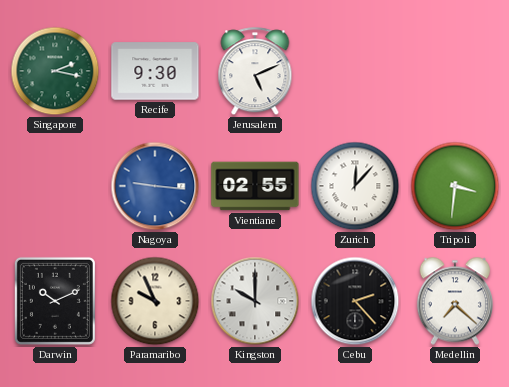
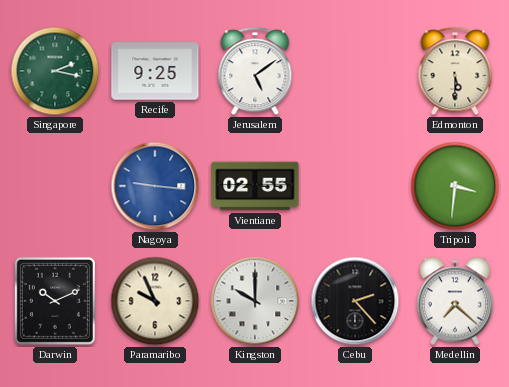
Recife: 9:30 -> 9:25
Jerusalem: 5:11 -> 5:09
Edmonton: none -> 5:30
Zurich: 12:07 -> none
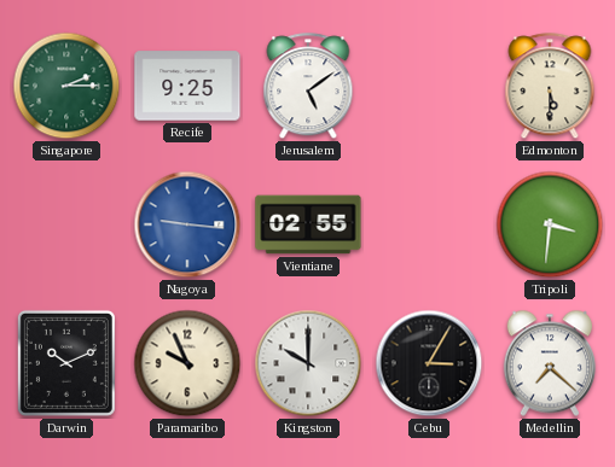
Singapore: 2:17 -> 2:15
Cebu: 2:23 -> 3:05
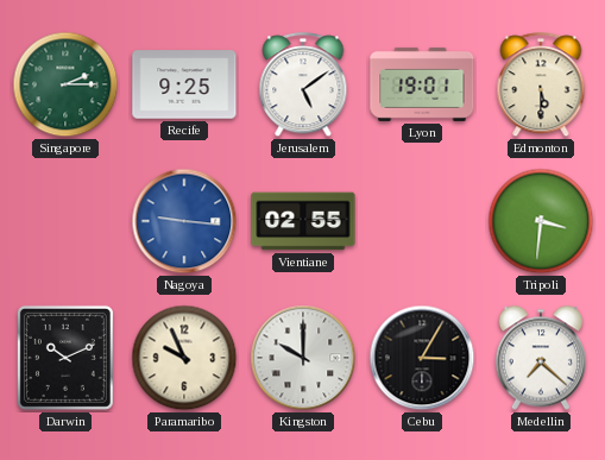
Lyon: none -> 19:01
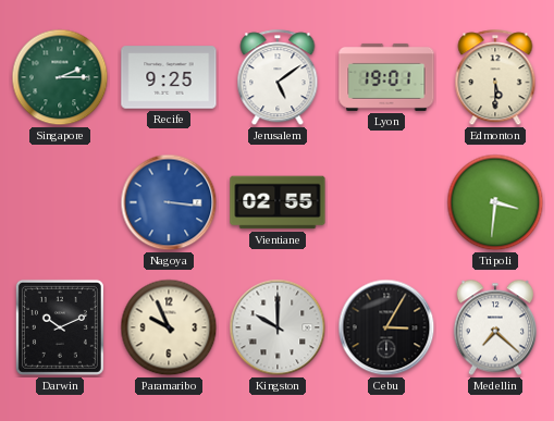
Nagoya: 9:16 -> 3:16
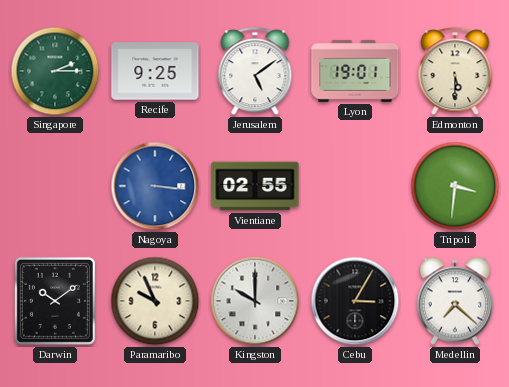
Darwin: 10:11 -> 10:09
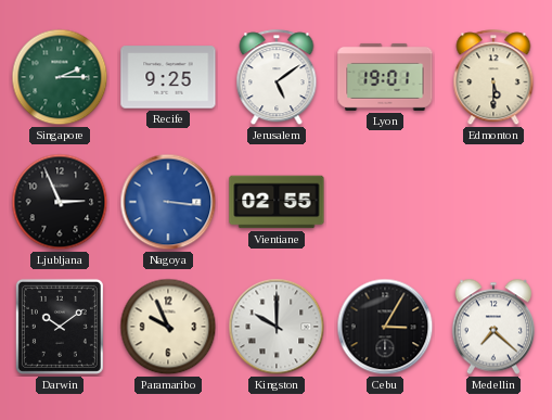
Ljubljana: none -> 2:56
Tripoli: 3:31 -> none
